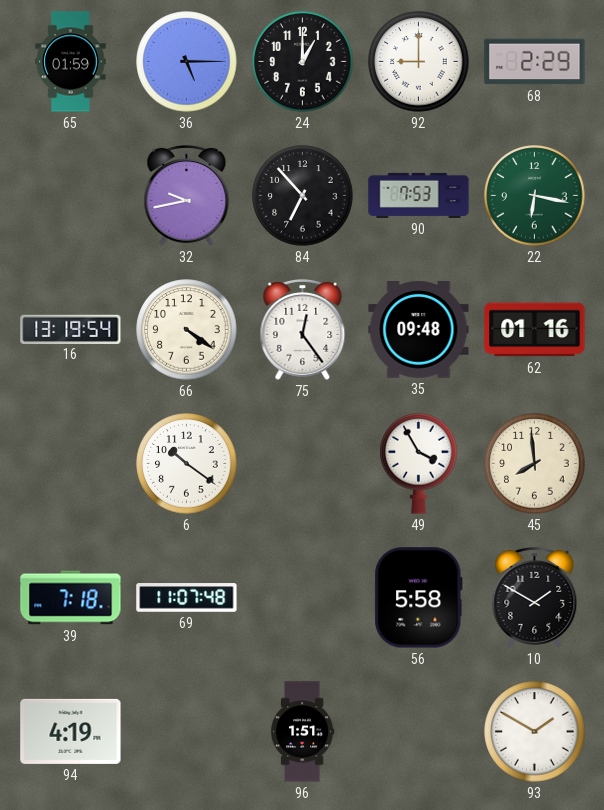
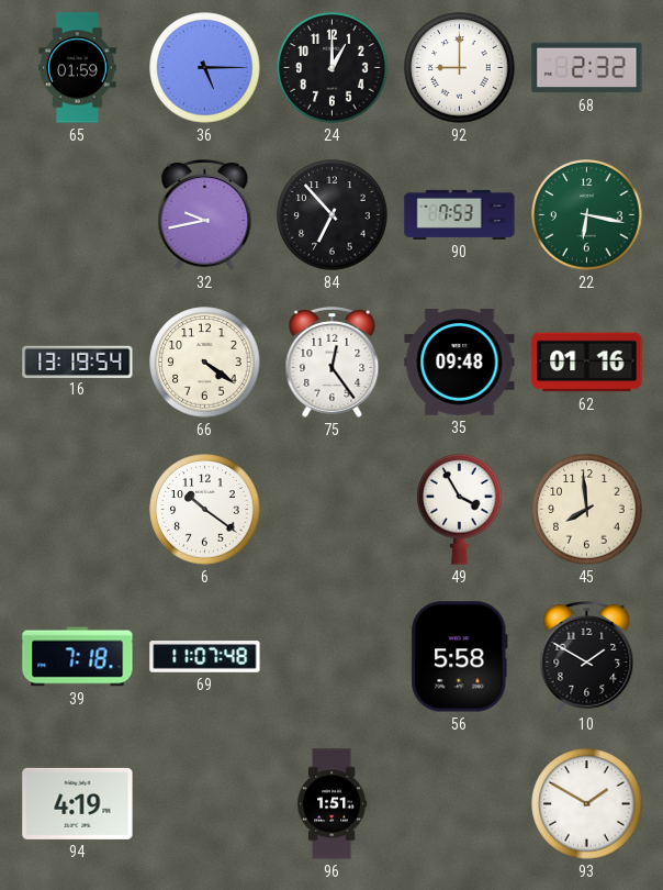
68: 2:29 -> 2:32
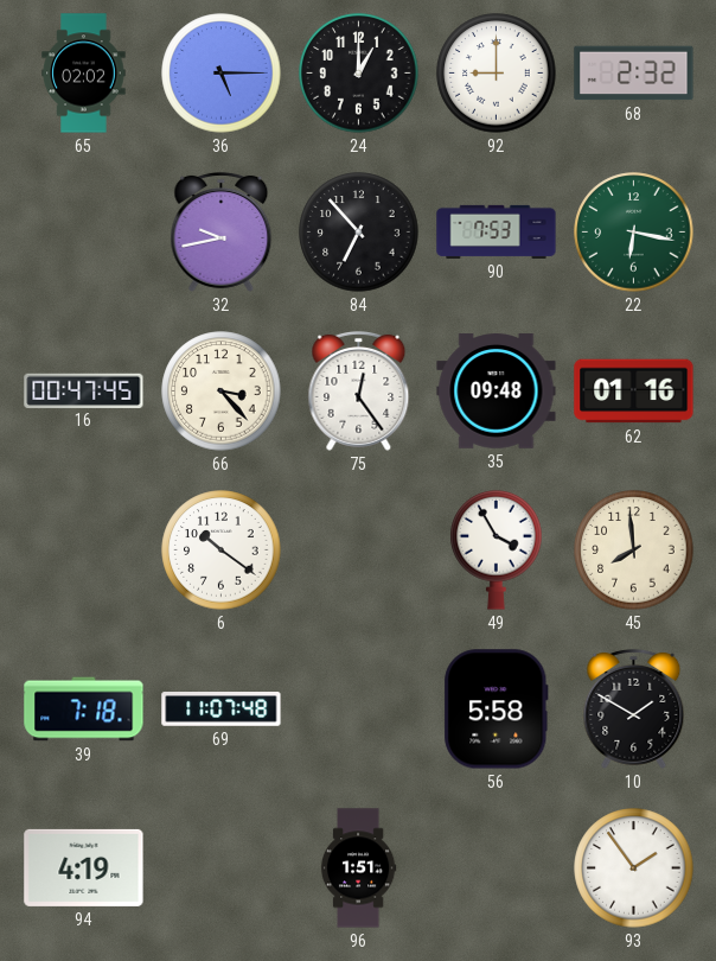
65: 01:59 -> 02:02
16: 13:19 -> 00:47
66: 4:21 -> 3:23
93: 1:50 -> 1:54
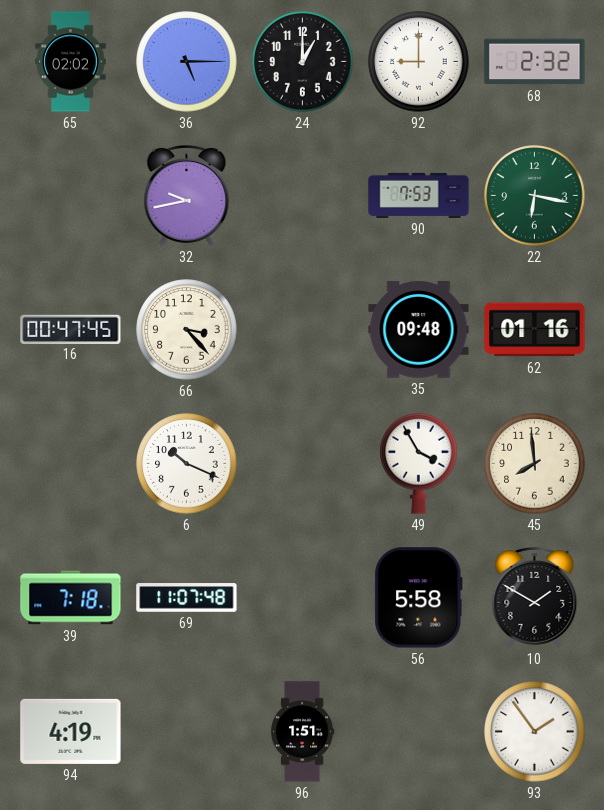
84: 6:53 -> none
75: 12:24 -> none
6: 10:21 -> 10:19
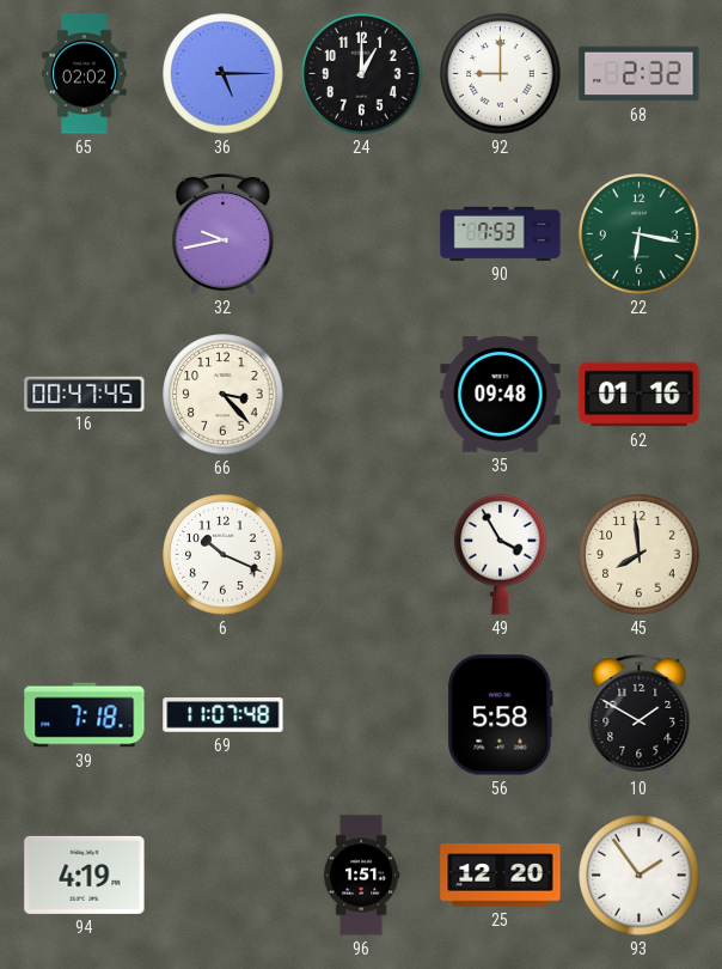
25: none -> 12:20
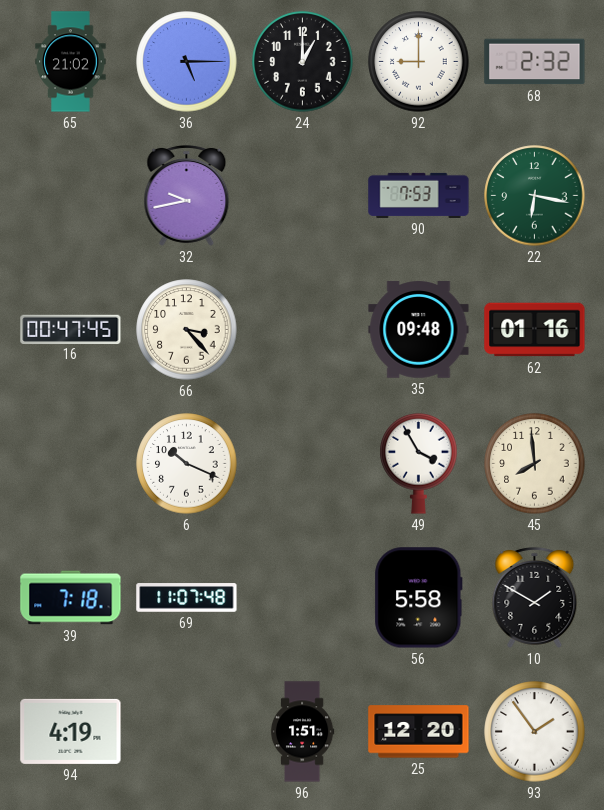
65: 02:02 -> 21:02
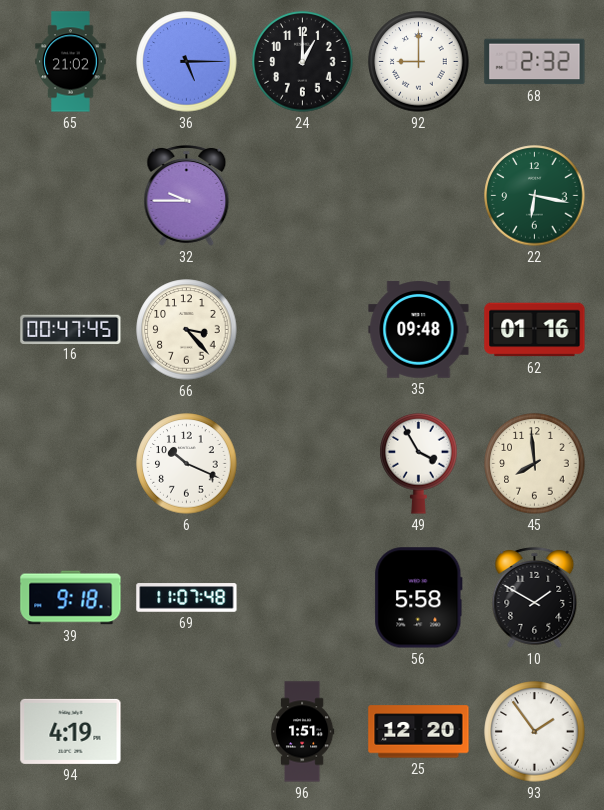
32: 9:43 -> 9:45
90: 7:53 -> none
39: 7:18 -> 9:18
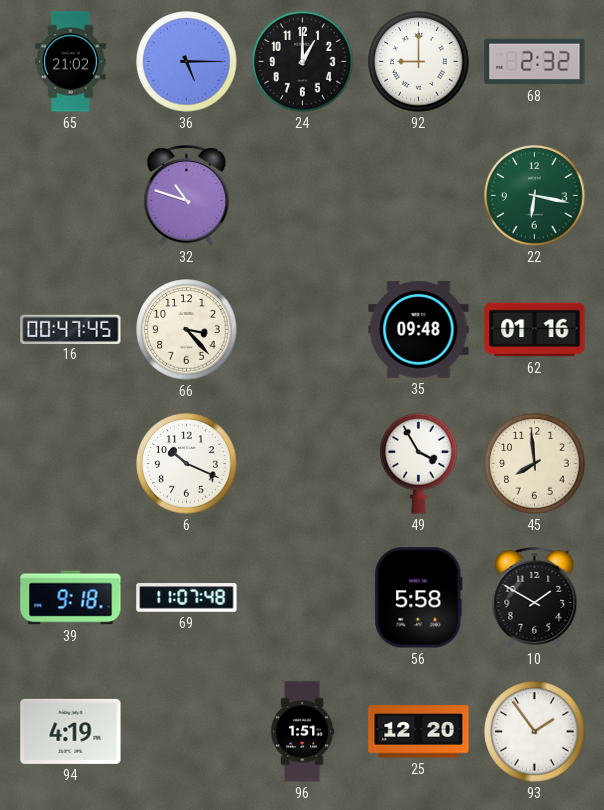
32: 9:45 -> 10:48
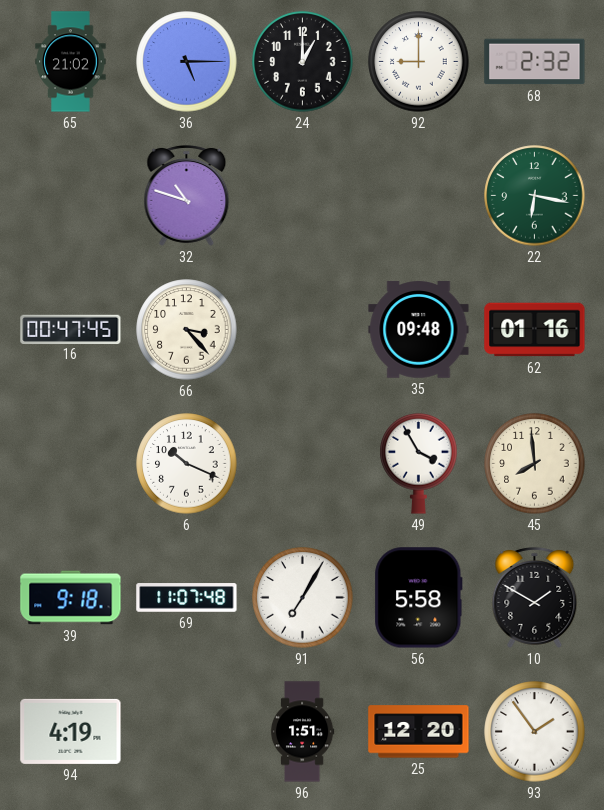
91: none -> 7:05
